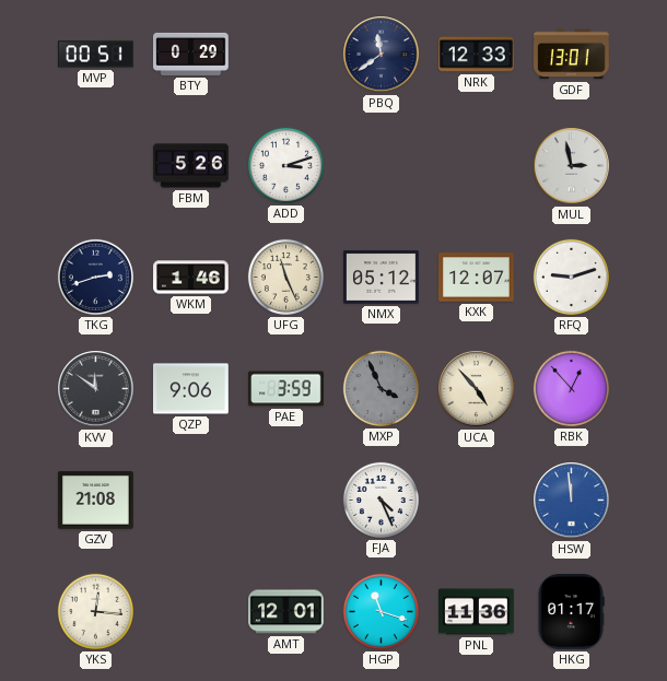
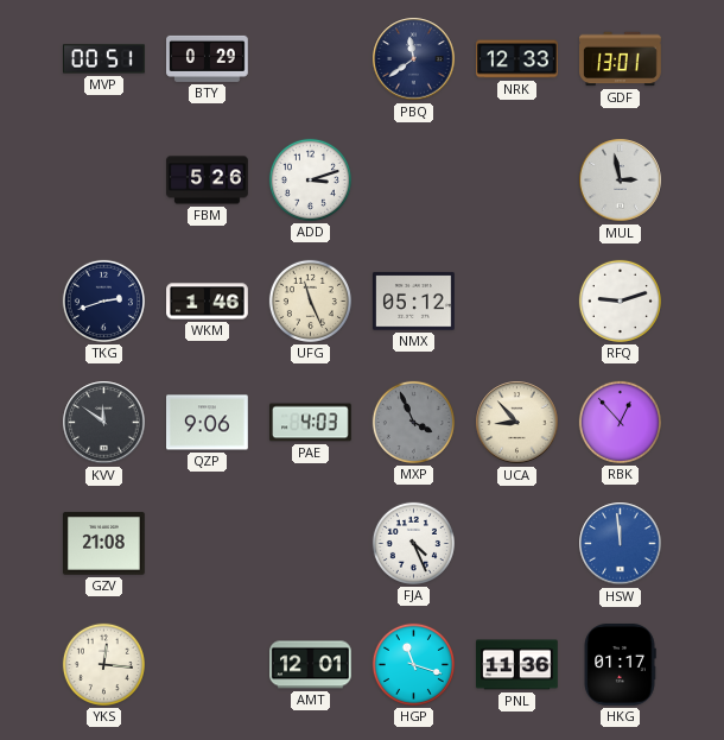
KXK: 12:07 -> none
PAE: 3:59 -> 4:03
UCA: 4:53 -> 8:53
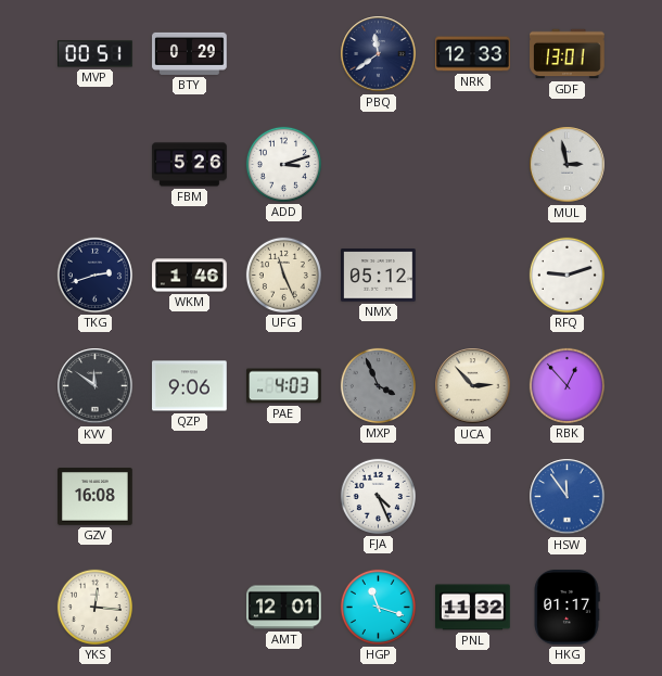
UCA: 8:53 -> 2:53
GZV: 21:08 -> 16:08
HSW: 11:59 -> 11:54
PNL: 11:36 -> 11:32
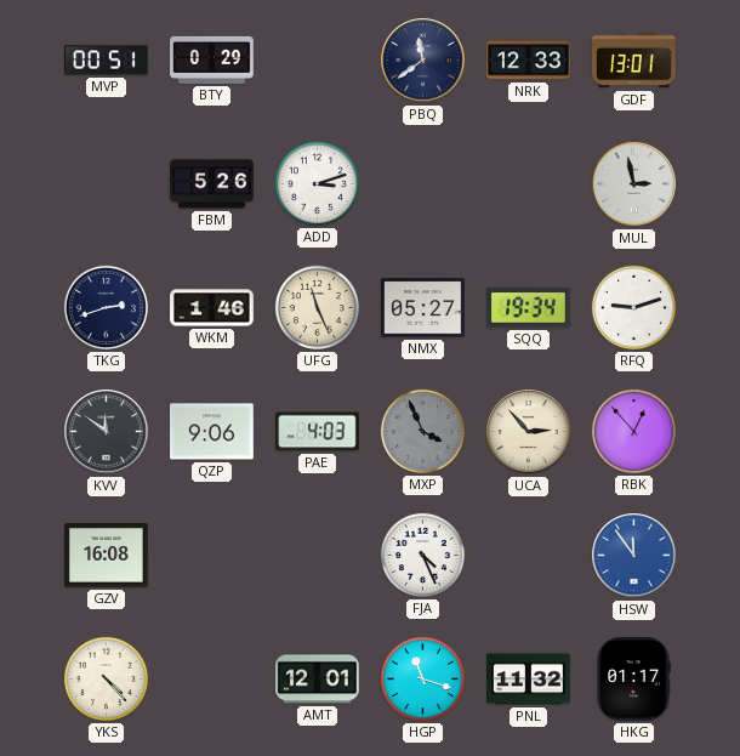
NMX: 05:12 -> 05:27
SQQ: none -> 19:34
YKS: 12:16 -> 4:23
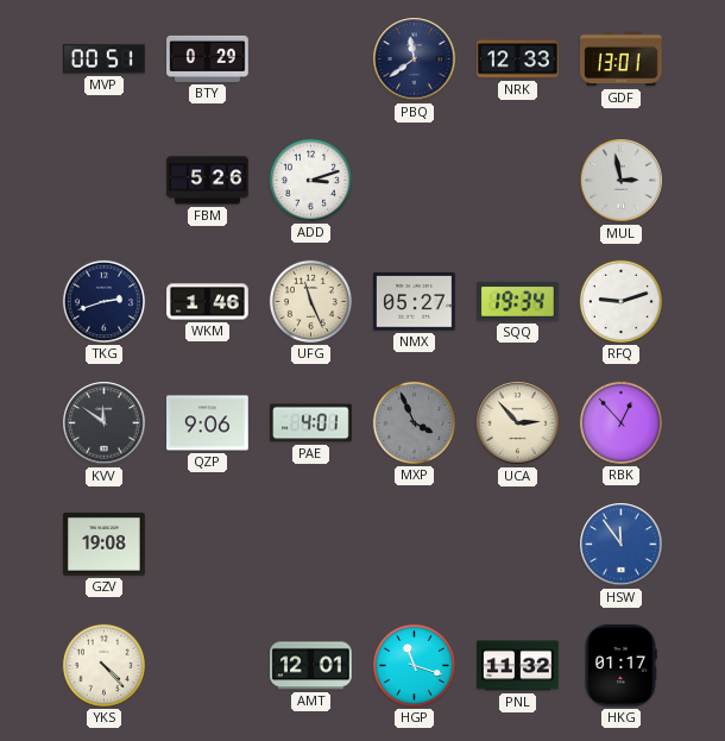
PAE: 4:03 -> 4:01
GZV: 16:08 -> 19:08
FJA: 4:26 -> none
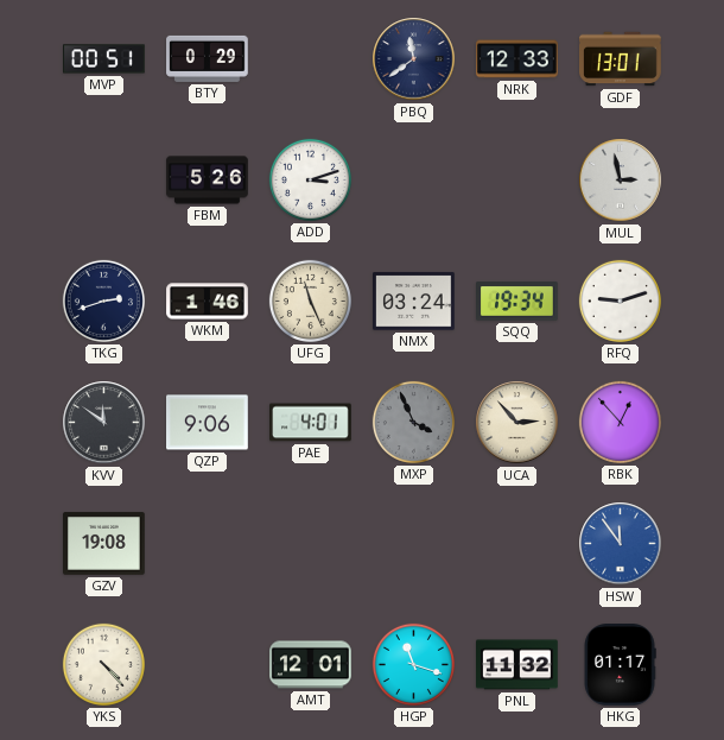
NMX: 05:27 -> 03:24
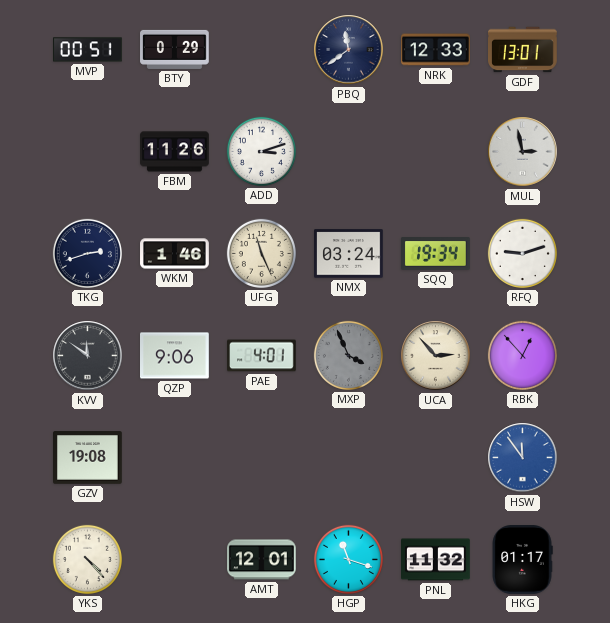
FBM: 5:26 -> 11:26
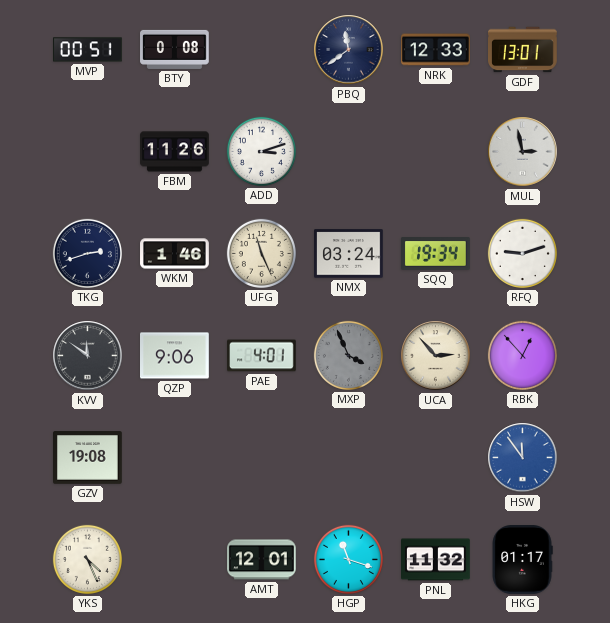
BTY: 0:29 -> 0:08
YKS: 4:23 -> 4:26
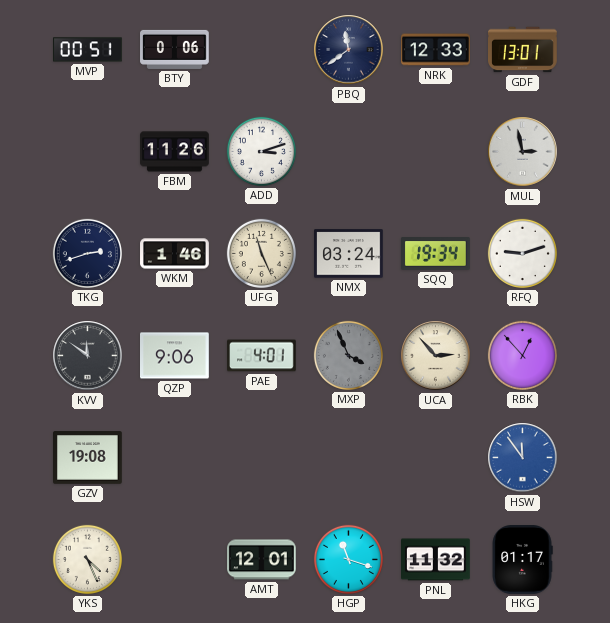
BTY: 0:08 -> 0:06
